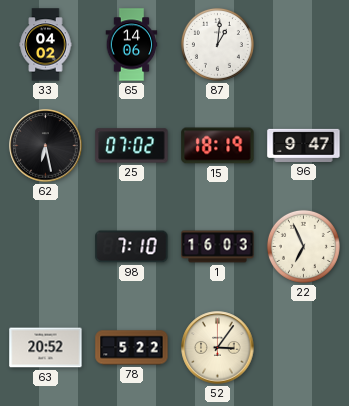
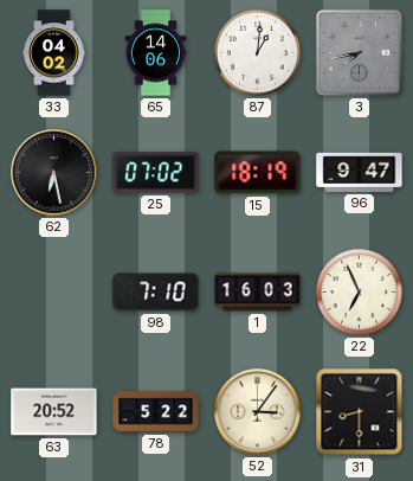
3: none -> 7:43
31: none -> 8:30
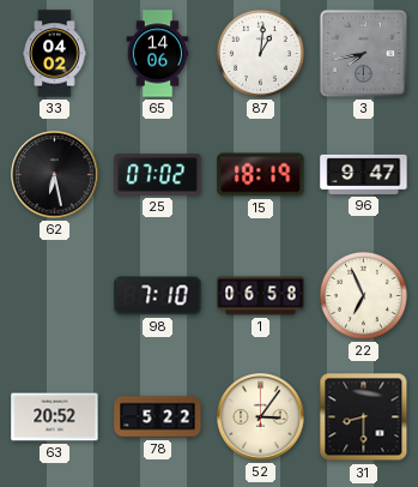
1: 16:03 -> 06:58
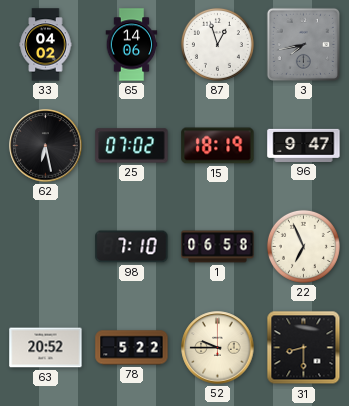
87: 1:01 -> 12:57
52: 3:06 -> 9:45
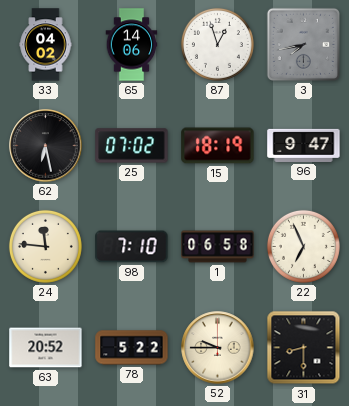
24: none -> 11:46
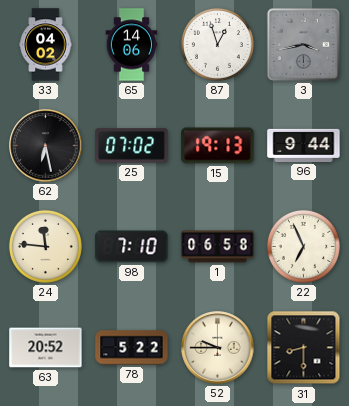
3: 7:43 -> 3:43
15: 18:19 -> 19:13
96: 9:47 -> 9:44
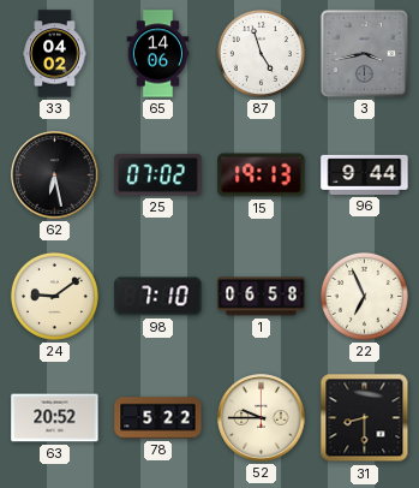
87: 12:57 -> 4:57
24: 11:46 -> 9:09
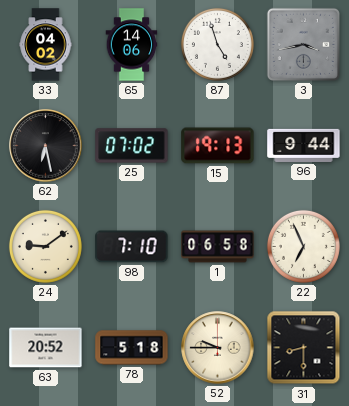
78: 5:22 -> 5:18
